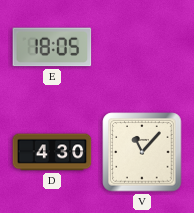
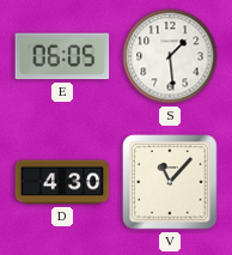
E: 18:05 -> 06:05
S: none -> 1:29
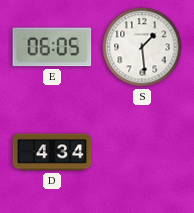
D: 4:30 -> 4:34
V: 11:07 -> none
